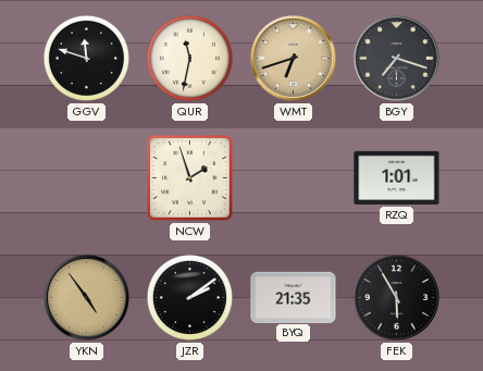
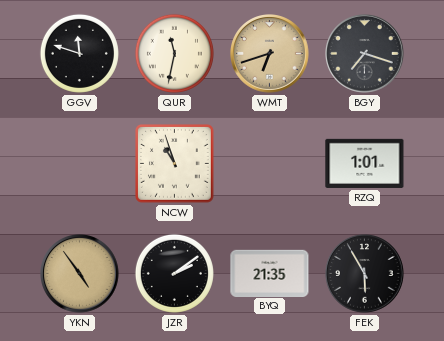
NCW: 1:57 -> 10:57
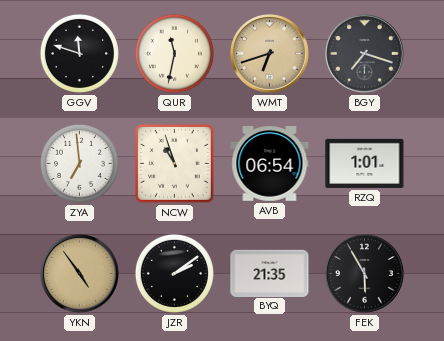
ZYA: none -> 6:59
AVB: none -> 06:54
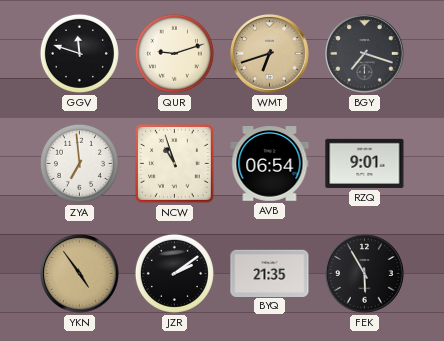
QUR: 11:32 -> 9:12
RZQ: 1:01 -> 9:01
